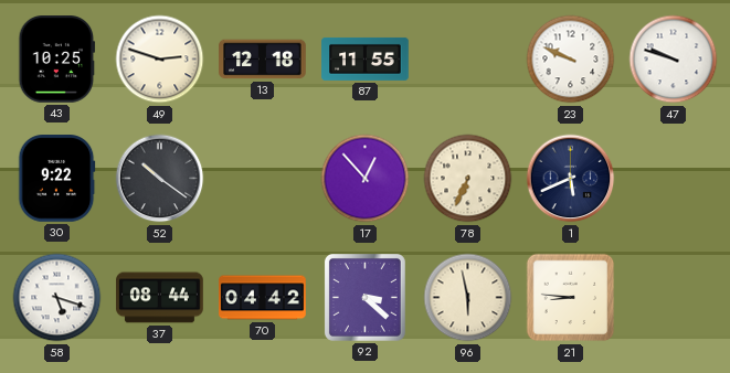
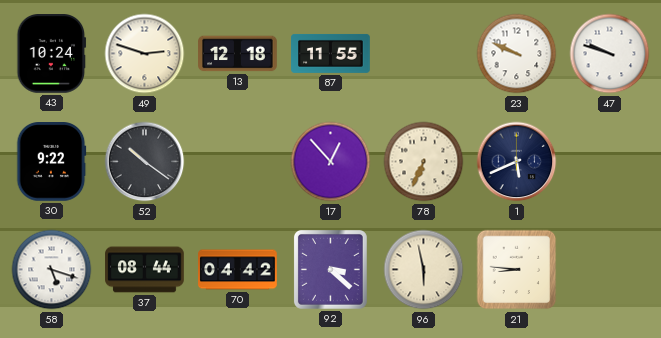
43: 10:25 -> 10:24
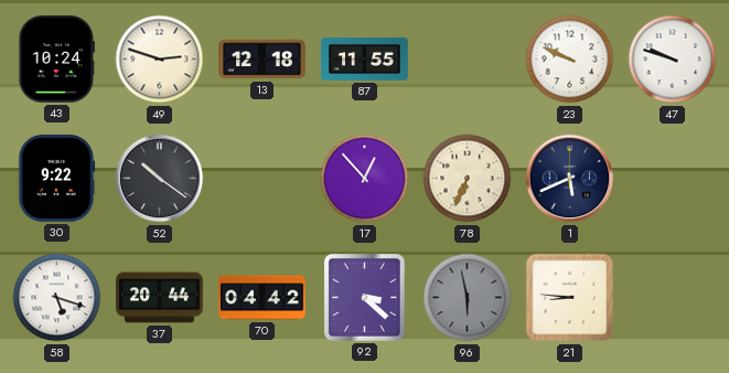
37: 08:44 -> 20:44
96 dial: cream -> grey
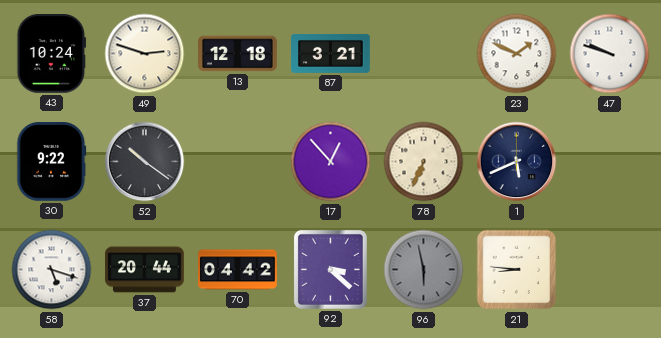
87: 11:55 -> 3:21
23: 9:49 -> 1:49
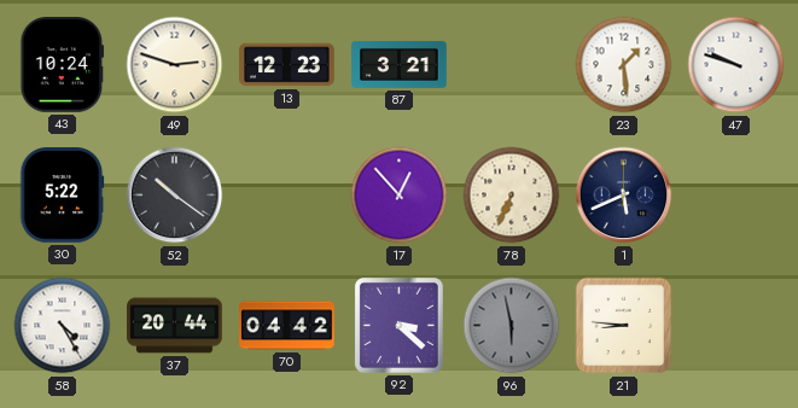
13: 12:18 -> 12:23
23: 1:49 -> 1:29
30: 9:22 -> 5:22
58: 5:18 -> 4:25
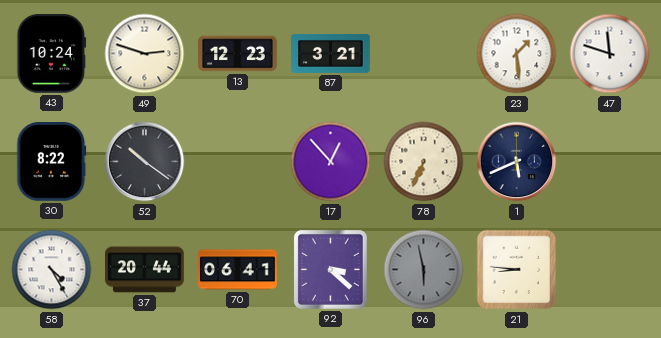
47: 9:48 -> 11:48
30: 5:22 -> 8:22
70: 04:42 -> 06:41
